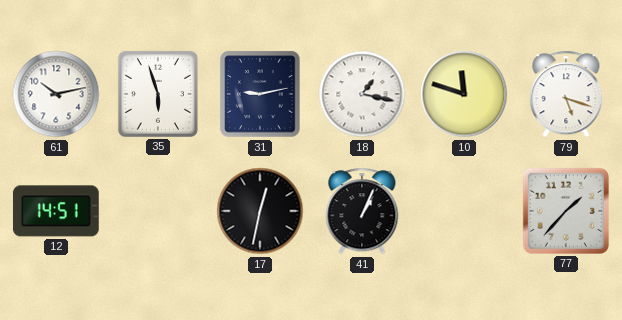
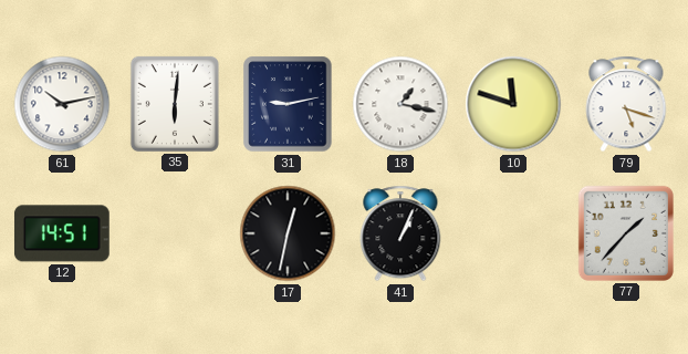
35: 5:57 -> 6:01
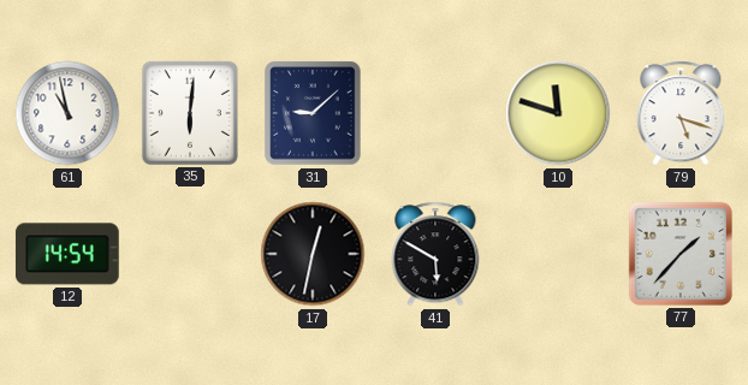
61: 10:13 -> 10:58
31: 9:13 -> 9:08
18: 1:17 -> none
12: 14:51 -> 14:54
41: 1:04 -> 5:50
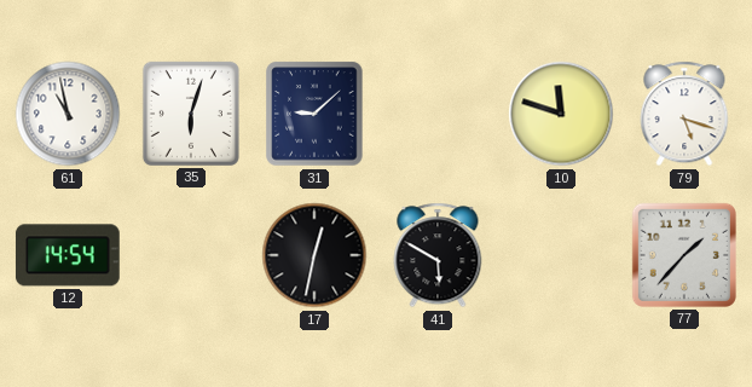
35: 6:01 -> 6:03
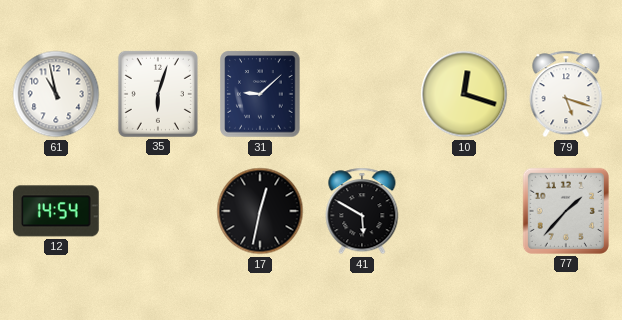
10: 11:48 -> 12:18
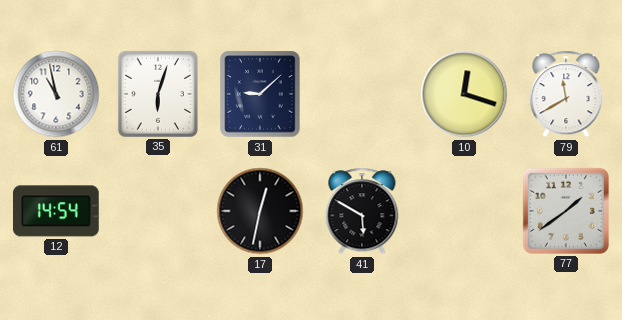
79: 5:18 -> 11:40
77: 1:37 -> 1:39
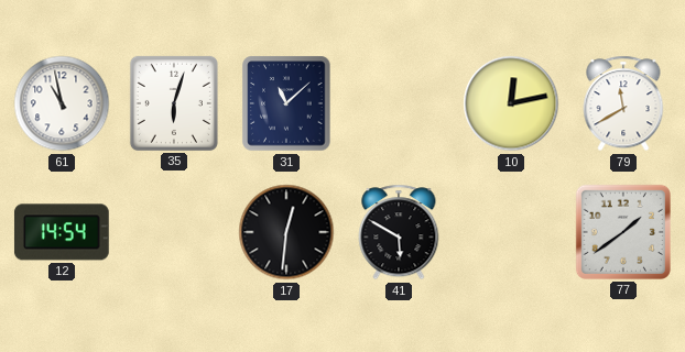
31: 9:08 -> 11:08
10: 12:18 -> 12:13
17: 12:32 -> 12:31
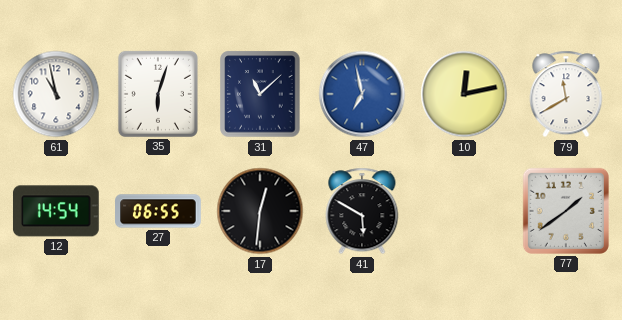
47: none -> 6:58
27: none -> 06:55
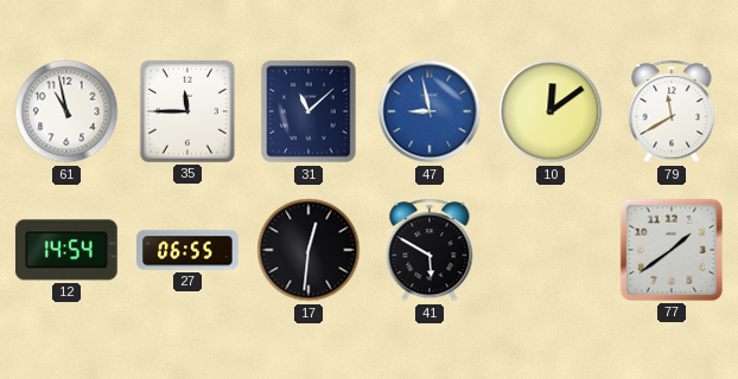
35: 6:03 -> 11:45
47: 6:58 -> 8:58
10: 12:13 -> 12:09
